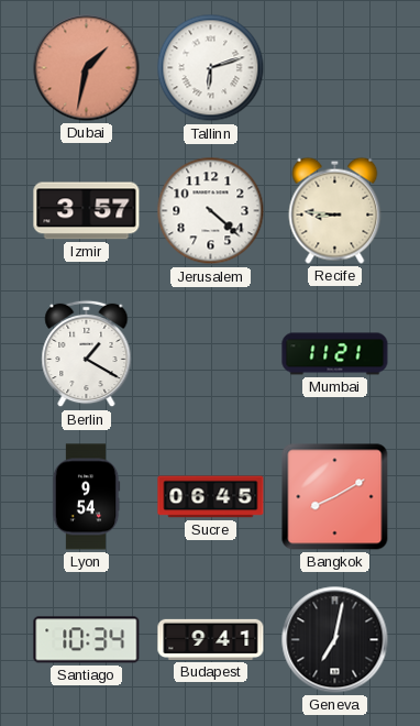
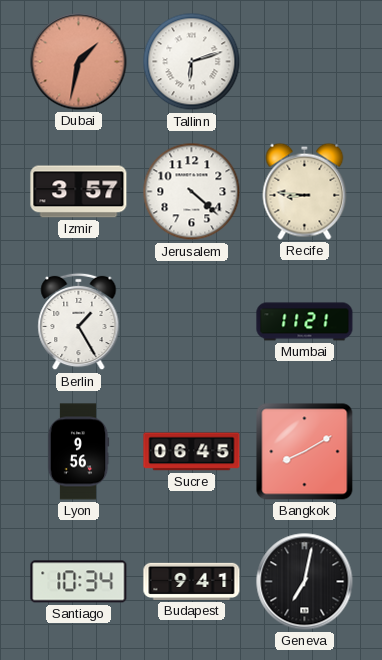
Berlin: 1:20 -> 1:25
Lyon: 9:54 -> 9:56
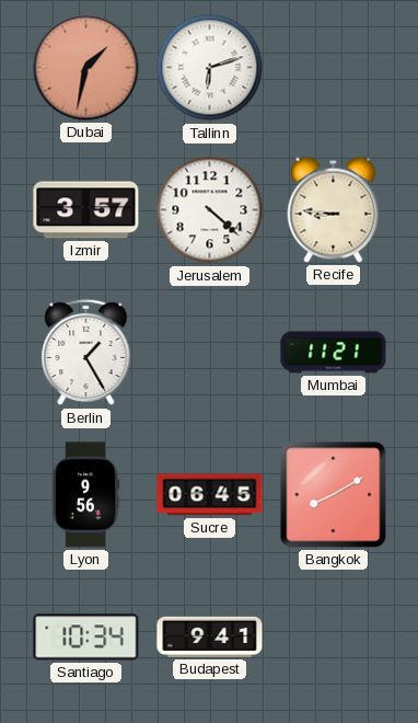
Geneva: 7:02 -> none
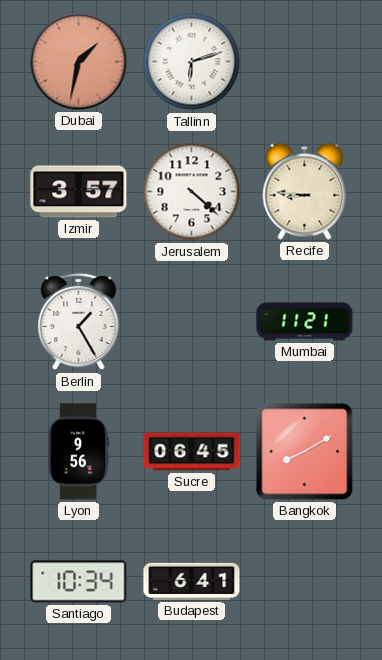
Budapest: 9:41 -> 6:41
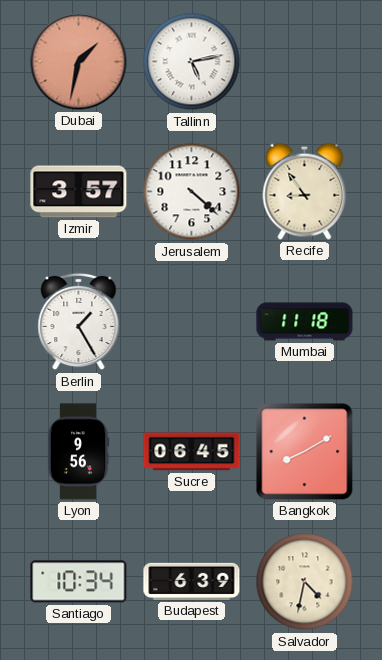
Tallinn: 6:12 -> 5:13
Recife: 8:46 -> 8:54
Mumbai: 11:21 -> 11:18
Budapest: 6:41 -> 6:39
Salvador: none -> 4:32
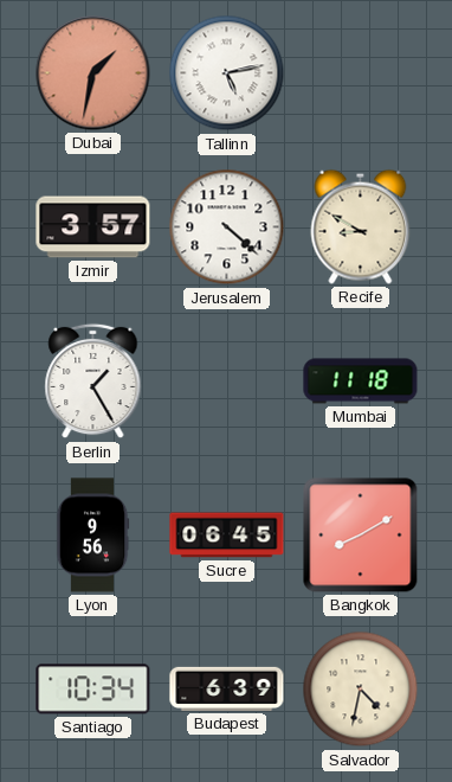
Recife: 8:54 -> 8:50
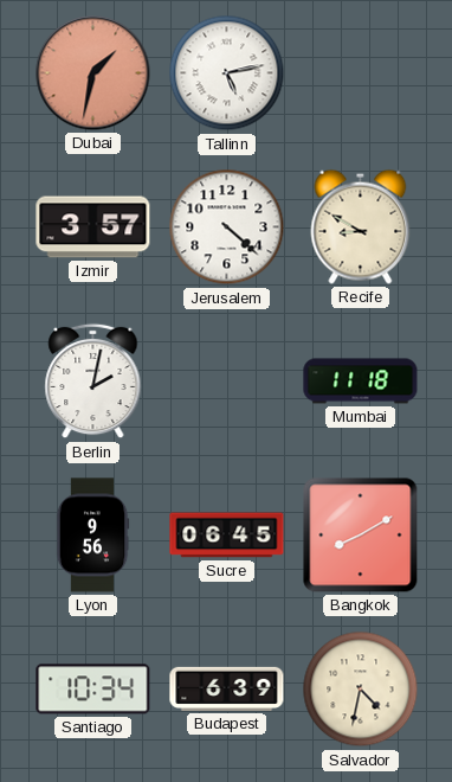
Berlin: 1:25 -> 2:02
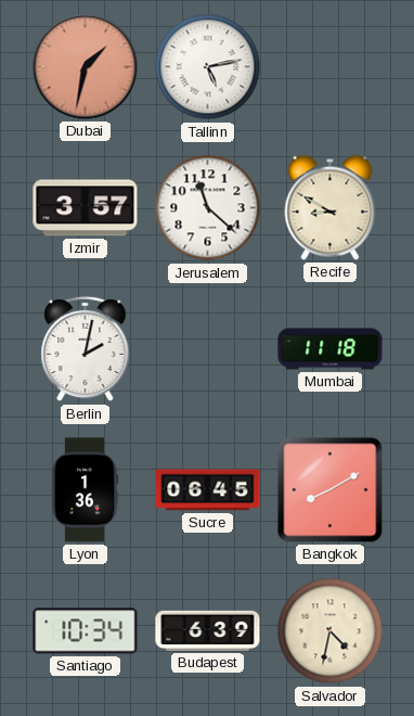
Jerusalem: 4:22 -> 11:22
Lyon: 9:56 -> 1:36
